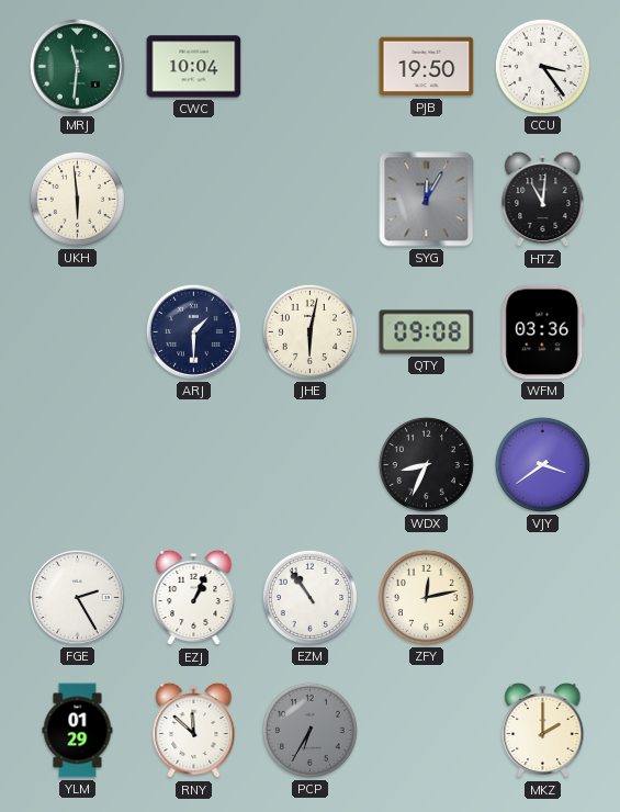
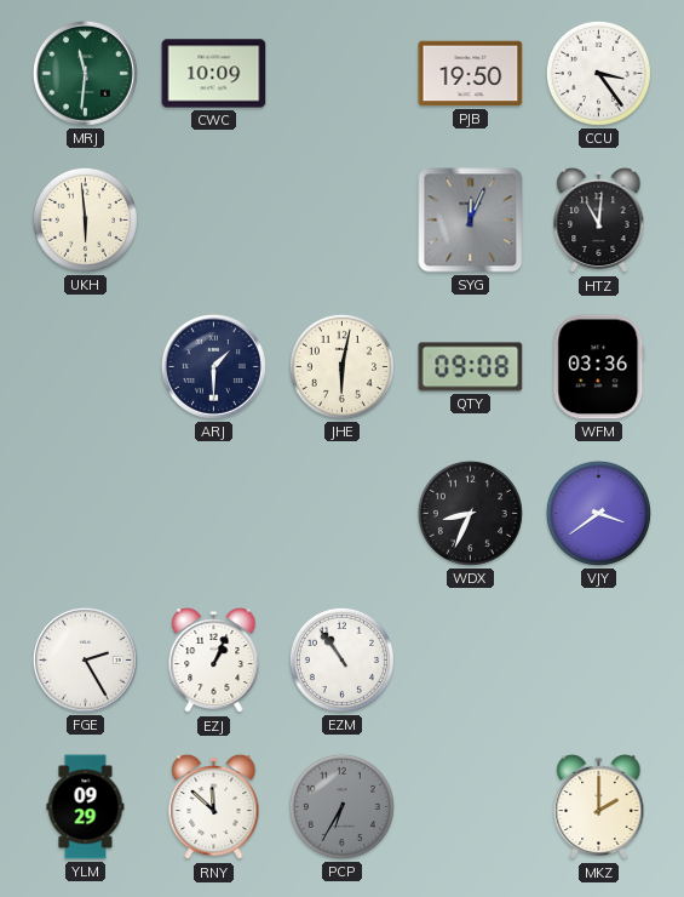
CWC: 10:04 -> 10:09
SYG: 12:05 -> 12:04
ZFY: 12:13 -> none
YLM: 01:29 -> 09:29
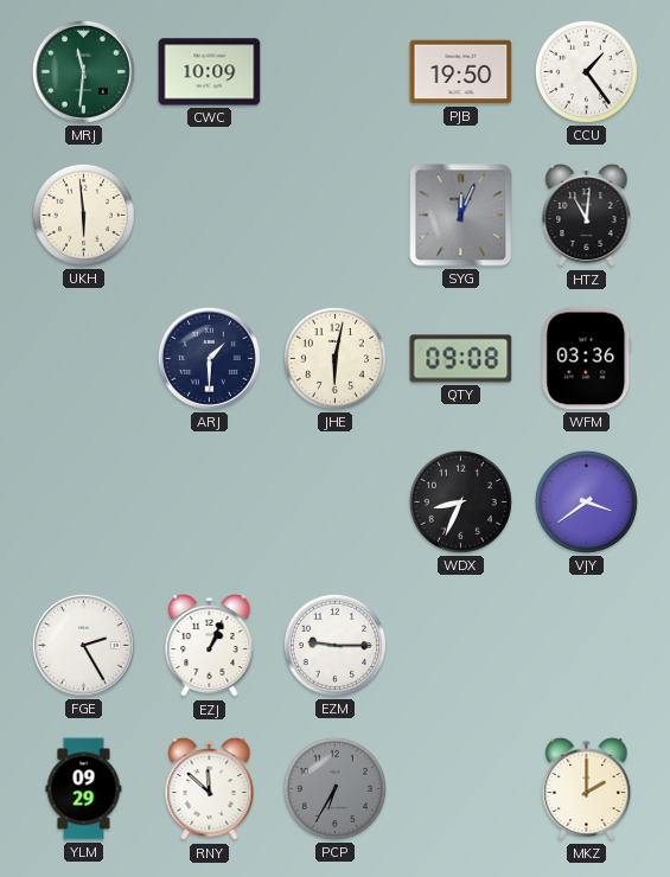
CCU: 3:24 -> 1:24
EZM: 10:54 -> 9:15
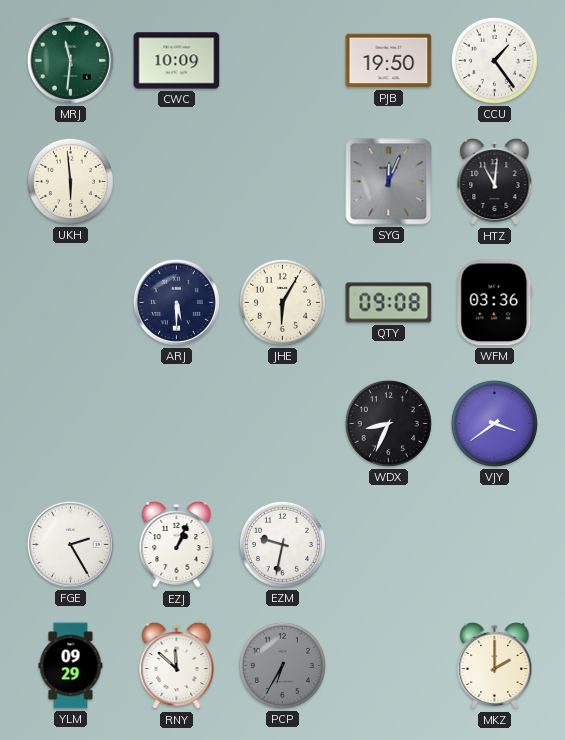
ARJ: 1:30 -> 5:30
JHE: 6:02 -> 6:05
EZM: 9:15 -> 9:32
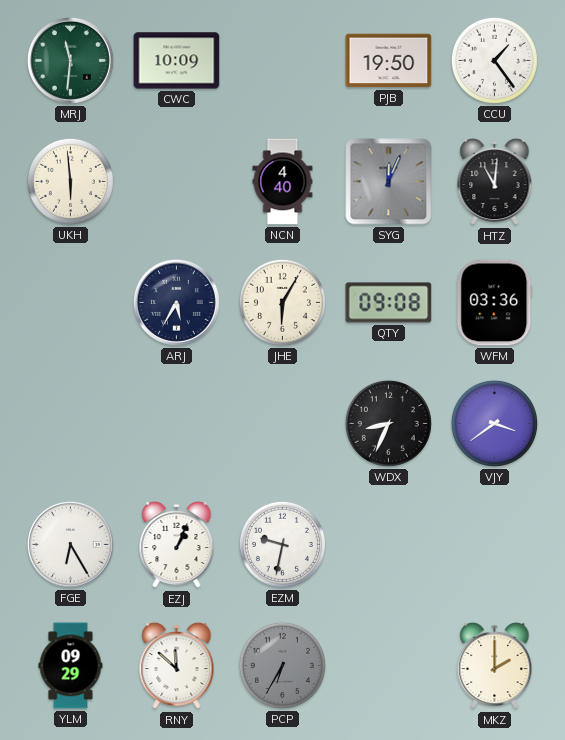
NCN: none -> 4:40
ARJ: 5:30 -> 5:35
FGE: 2:25 -> 6:25
